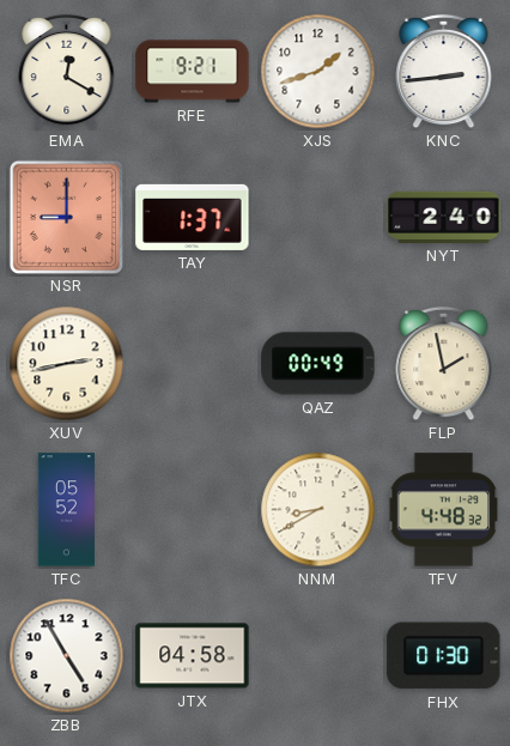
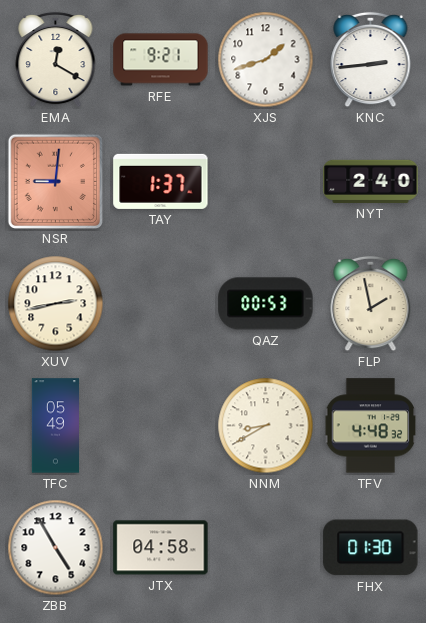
NSR: 9:00 -> 9:01
QAZ: 00:49 -> 00:53
TFC: 05:52 -> 05:49
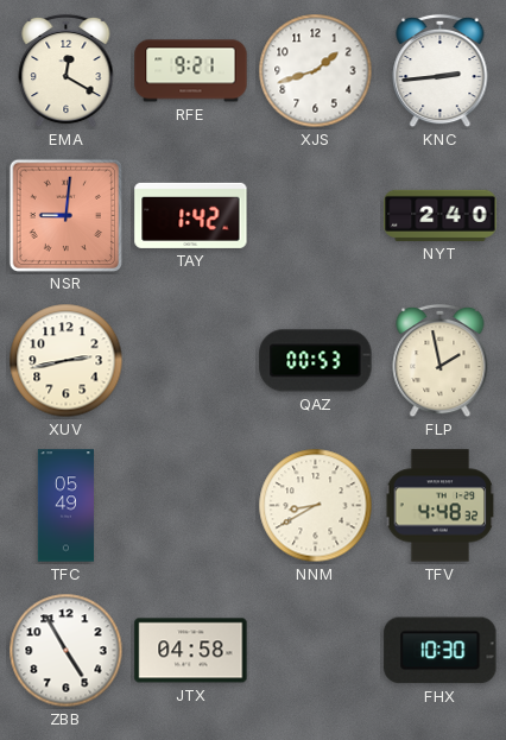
TAY: 1:37 -> 1:42
FHX: 01:30 -> 10:30
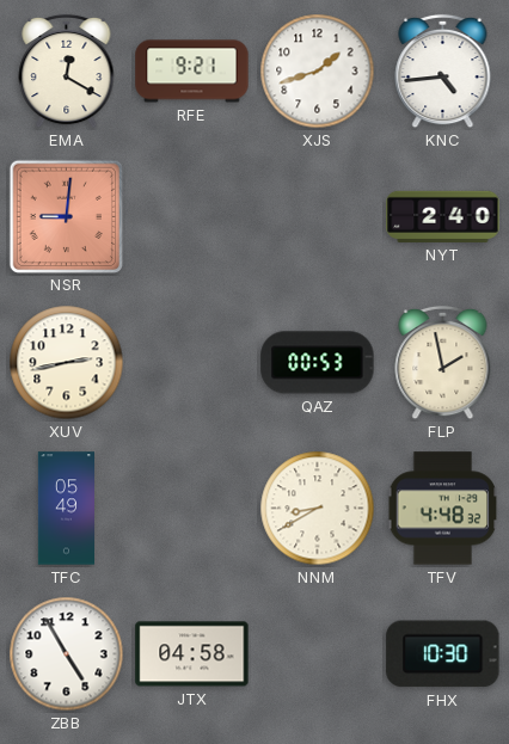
KNC: 2:44 -> 4:44
TAY: 1:42 -> none
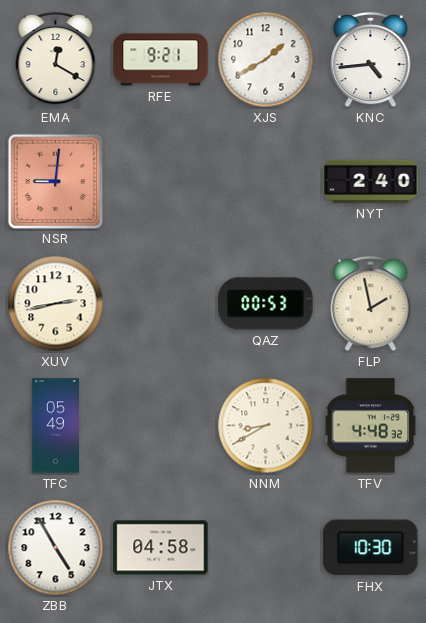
XJS: 1:42 -> 1:40
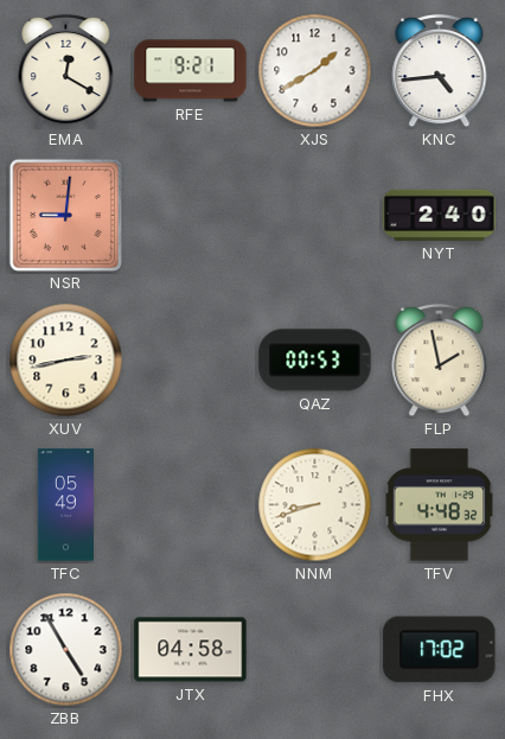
NNM: 8:40 -> 8:42
FHX: 10:30 -> 17:02
